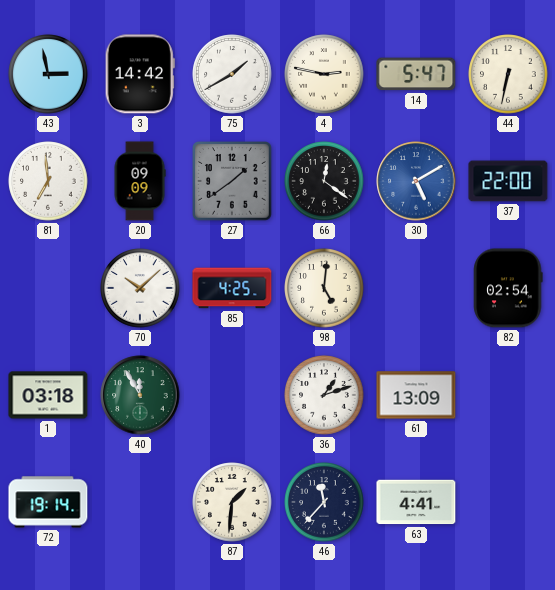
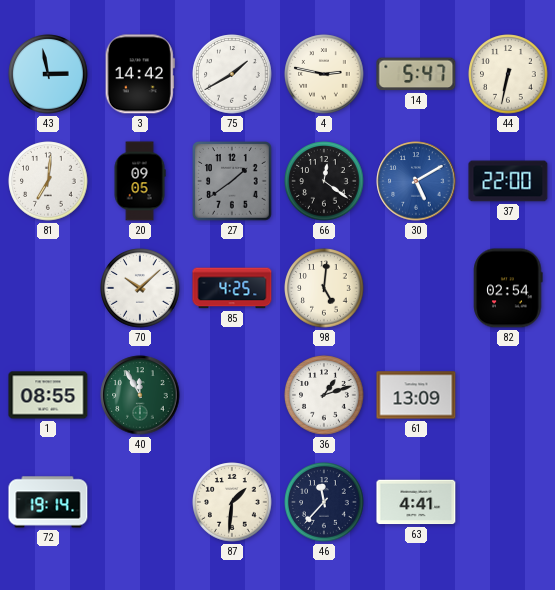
81: 6:59 -> 7:01
20: 09:09 -> 09:05
1: 03:18 -> 08:55
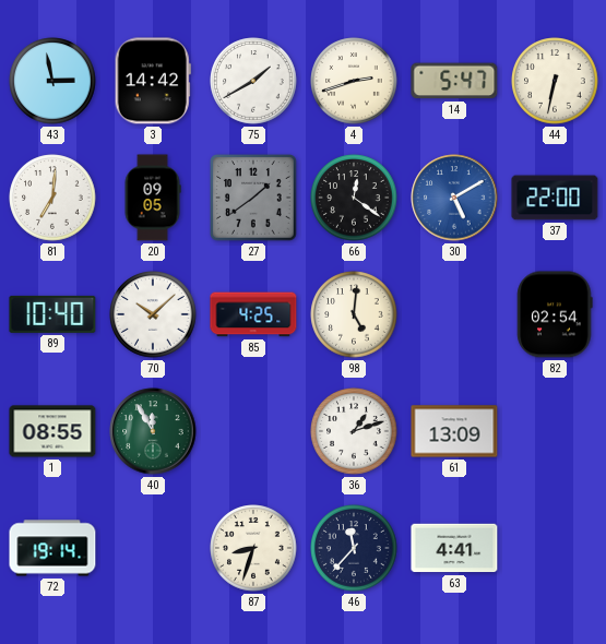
4: 2:47 -> 2:42
89: none -> 10:40
87: 1:31 -> 8:33
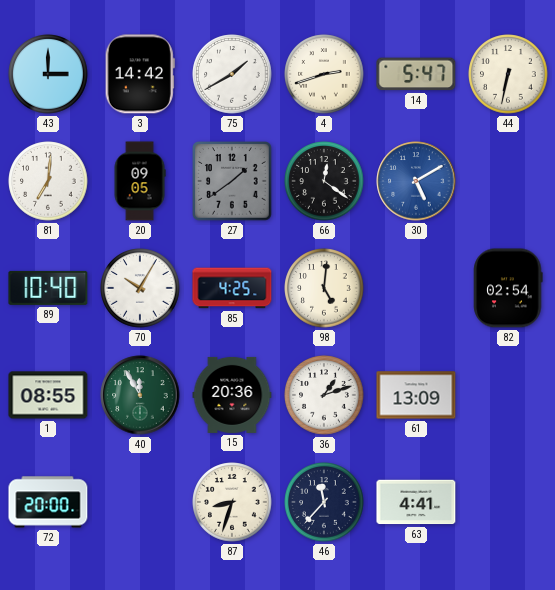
43: 2:58 -> 3:00
37: 22:00 -> none
70: 10:08 -> 10:05
15: none -> 20:36
72: 19:14 -> 20:00
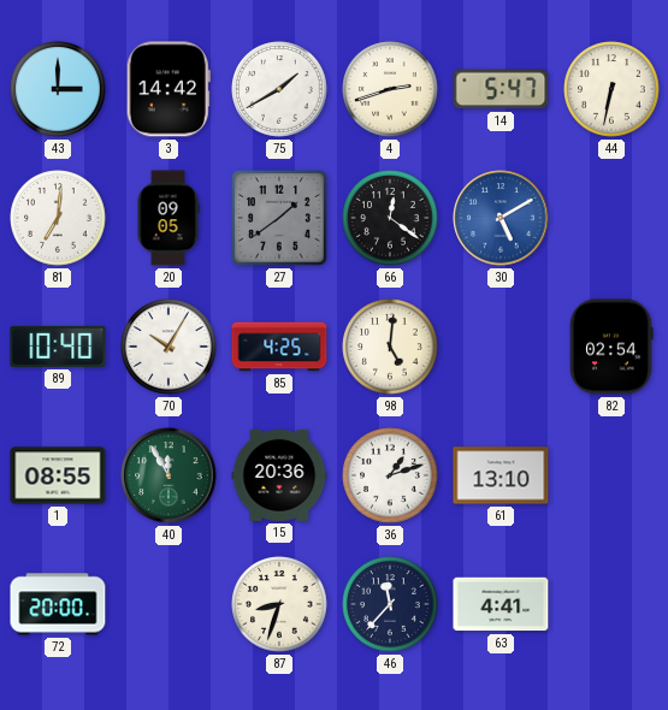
61: 13:09 -> 13:10
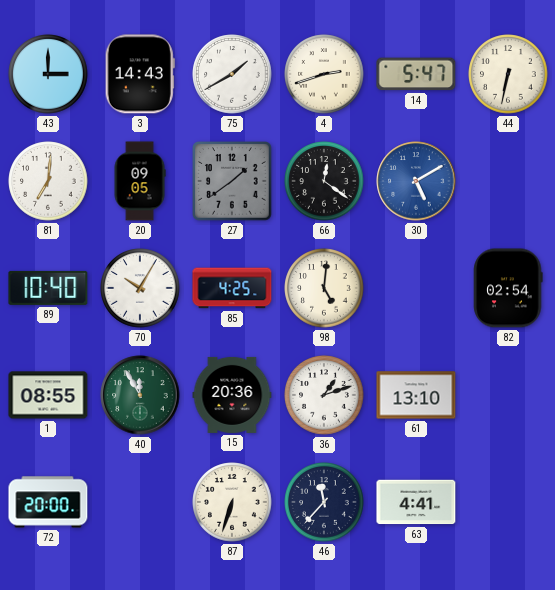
3: 14:42 -> 14:43
87: 8:33 -> 6:33
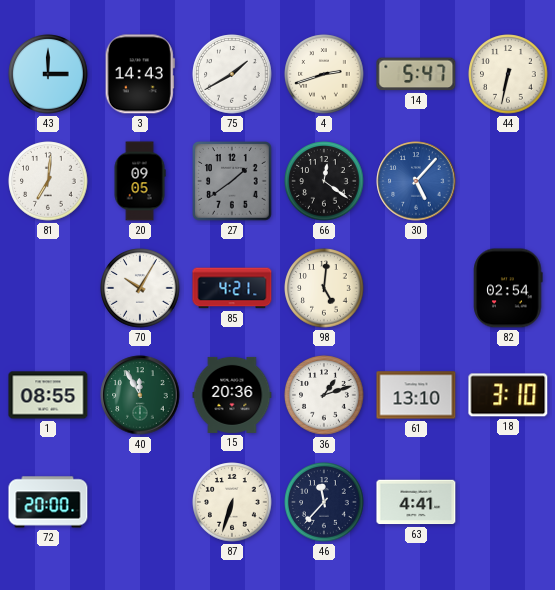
30: 5:10 -> 5:07
89: 10:40 -> none
85: 4:25 -> 4:21
18: none -> 3:10
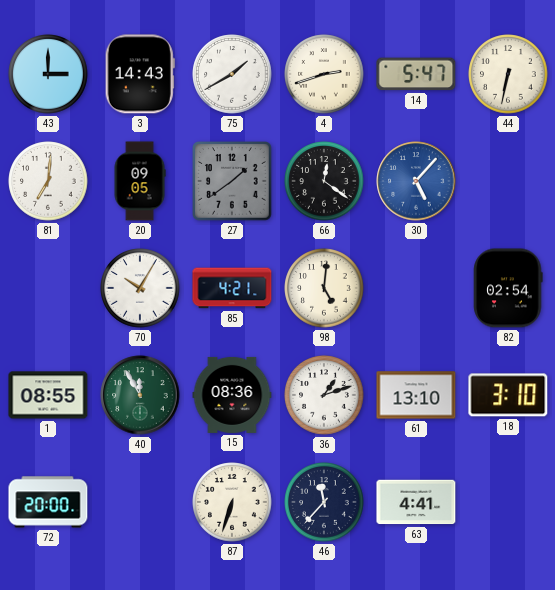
15: 20:36 -> 08:36
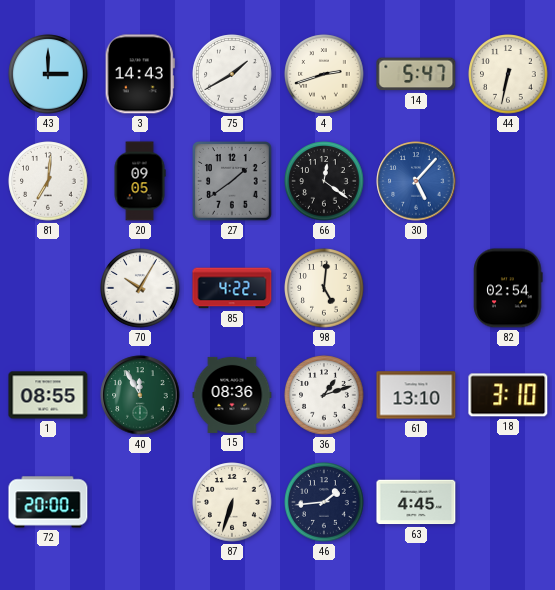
85: 4:21 -> 4:22
46: 11:37 -> 1:44
63: 4:41 -> 4:45
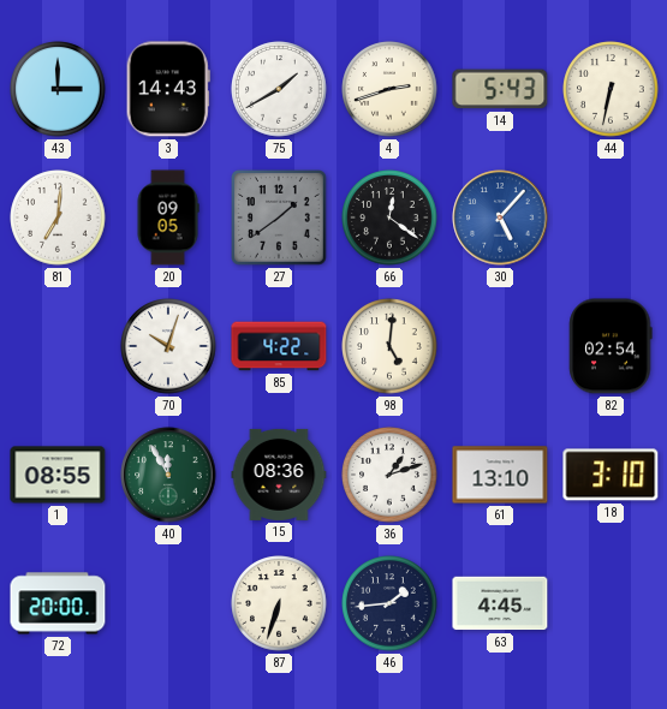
14: 5:47 -> 5:43
70: 10:05 -> 10:03
